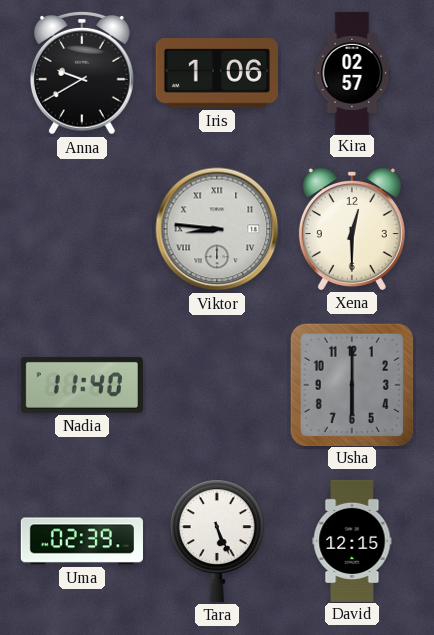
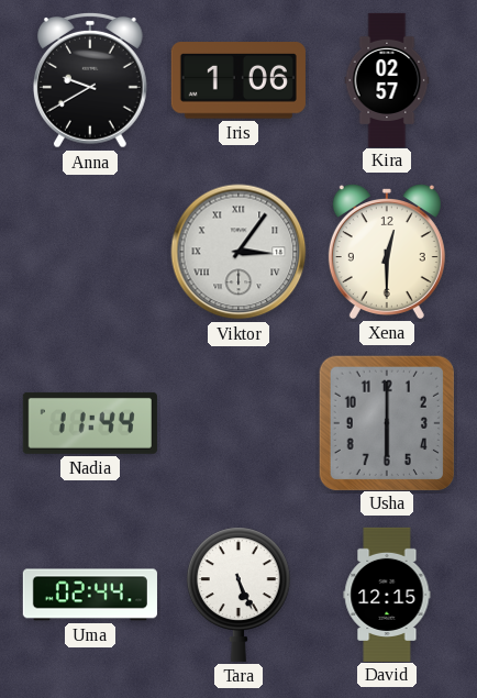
Viktor: 8:46 -> 3:06
Nadia: 11:40 -> 11:44
Uma: 02:39 -> 02:44
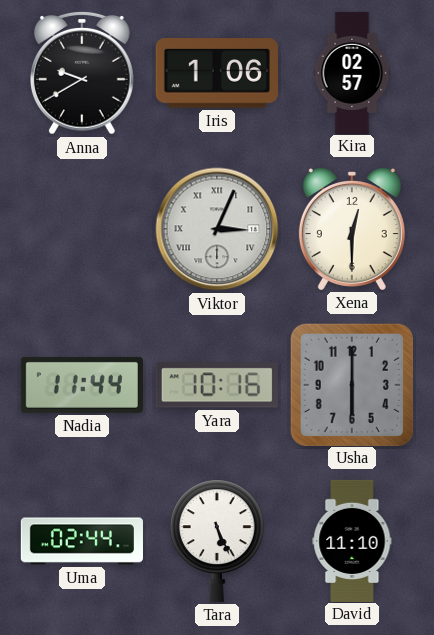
Viktor: 3:06 -> 3:04
Yara: none -> 10:16
David: 12:15 -> 11:10
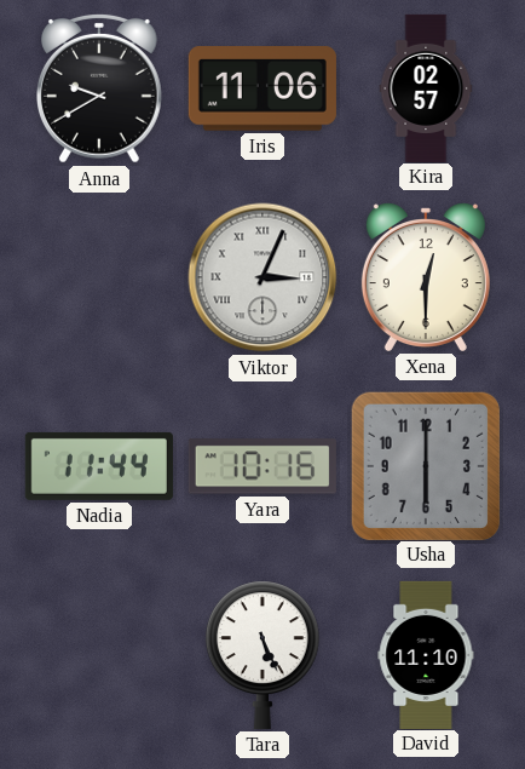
Iris: 1:06 -> 11:06
Uma: 02:44 -> none
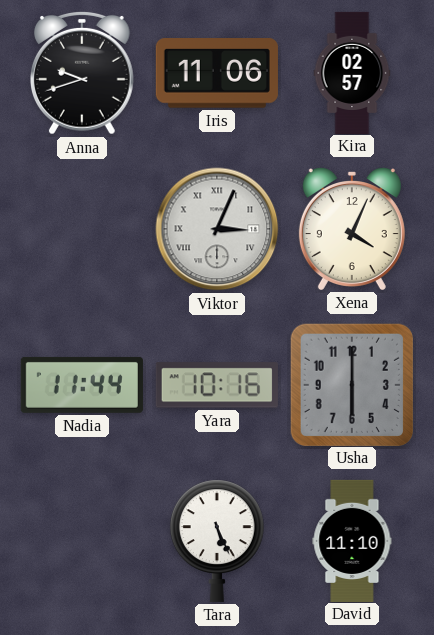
Anna: 9:40 -> 9:42
Xena: 12:30 -> 4:04
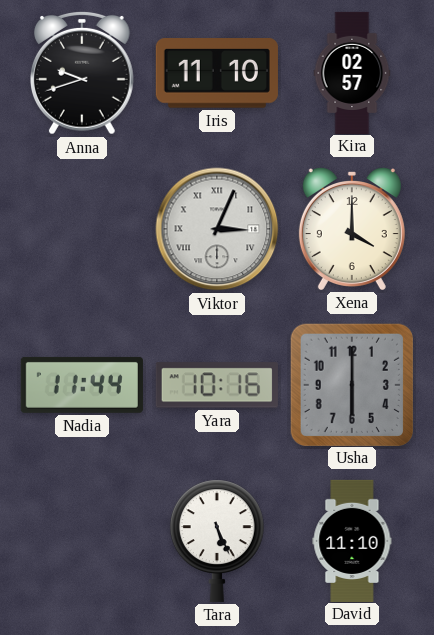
Iris: 11:06 -> 11:10
Xena: 4:04 -> 4:00
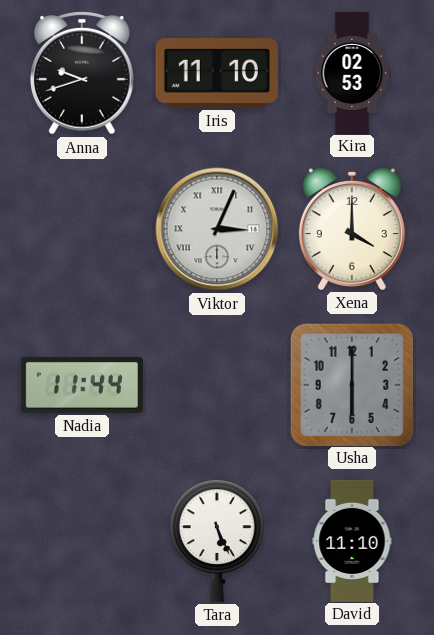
Kira: 02:57 -> 02:53
Yara: 10:16 -> none
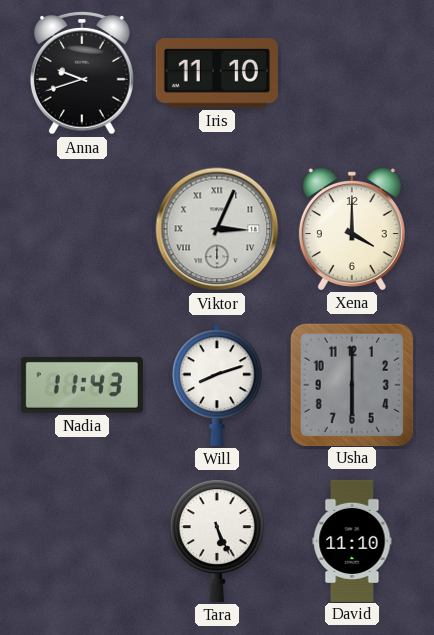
Kira: 02:53 -> none
Nadia: 11:44 -> 11:43
Will: none -> 8:12
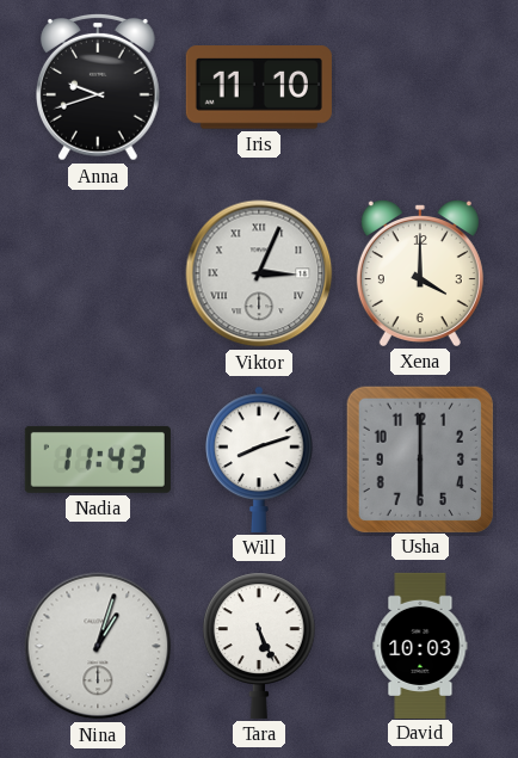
Nina: none -> 1:03
David: 11:10 -> 10:03
